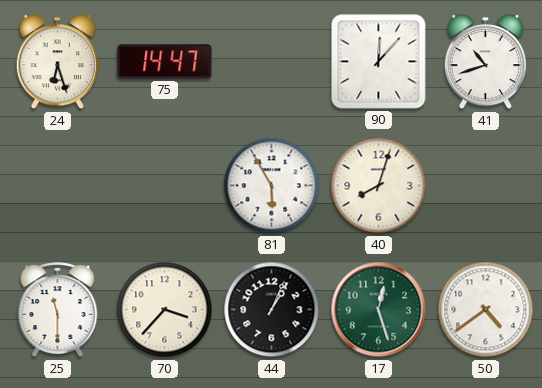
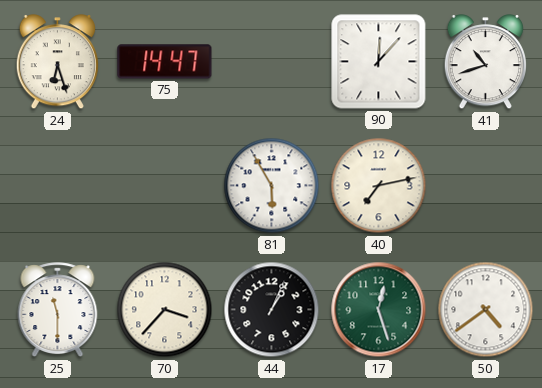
40: 8:03 -> 7:13
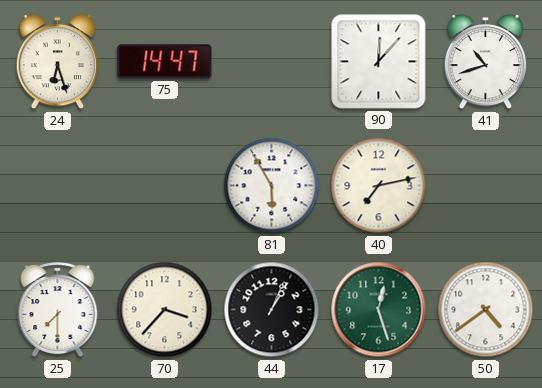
25: 11:30 -> 7:30
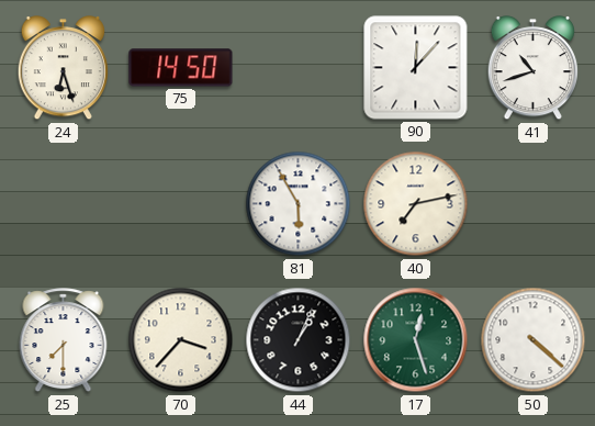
75: 14:47 -> 14:50
50: 4:39 -> 4:22
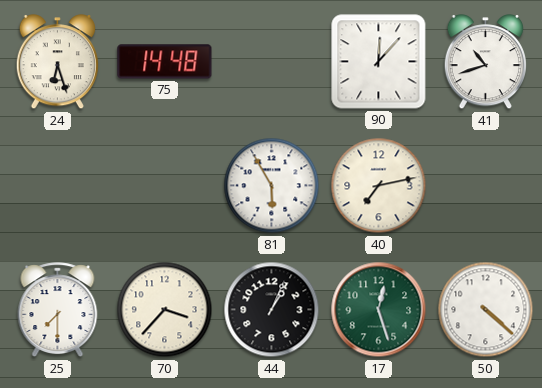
75: 14:50 -> 14:48
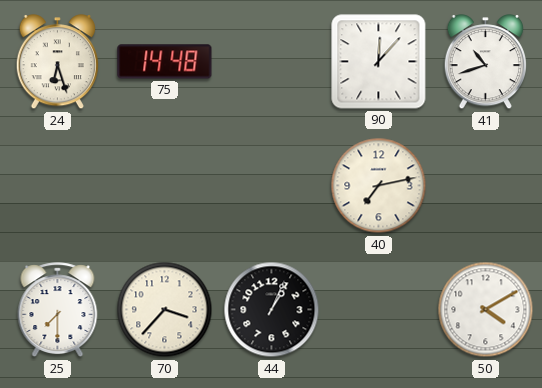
81: 5:55 -> none
17: 12:27 -> none
50: 4:22 -> 4:10
